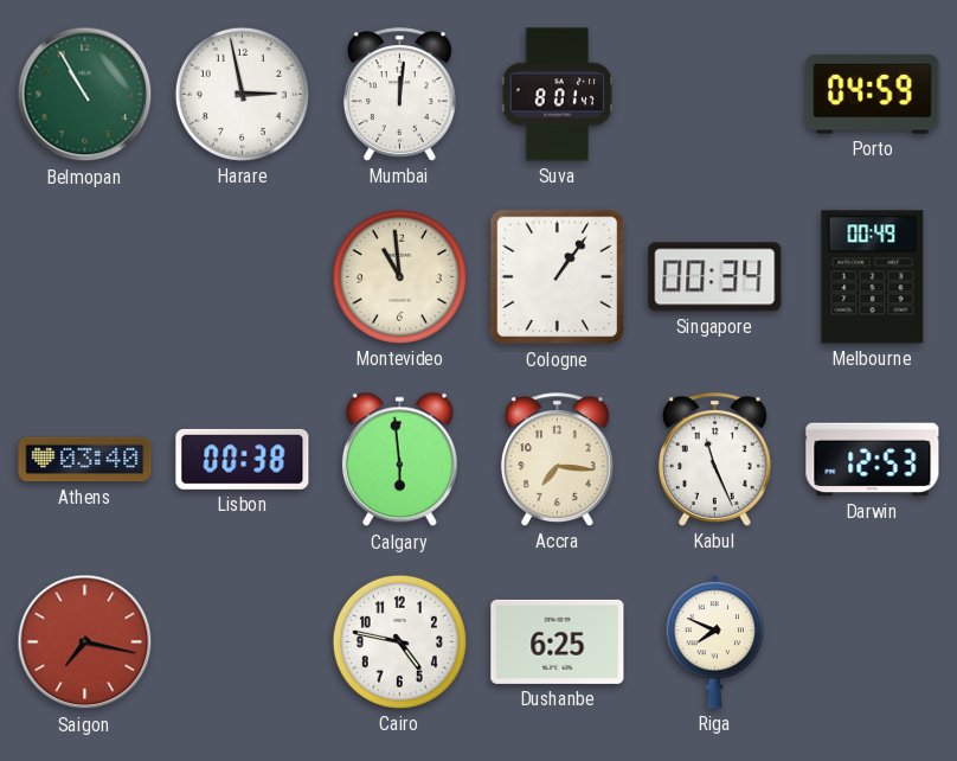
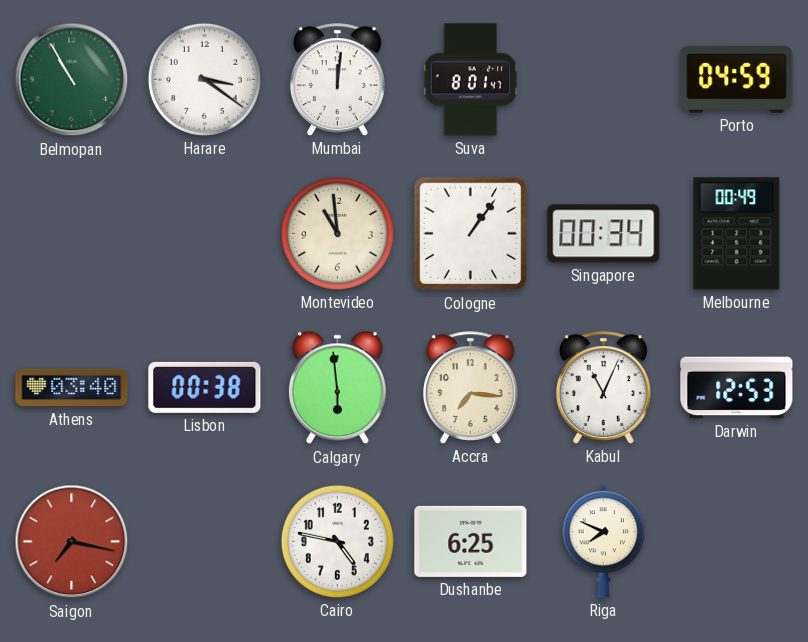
Harare: 2:58 -> 3:21
Kabul: 11:26 -> 11:04
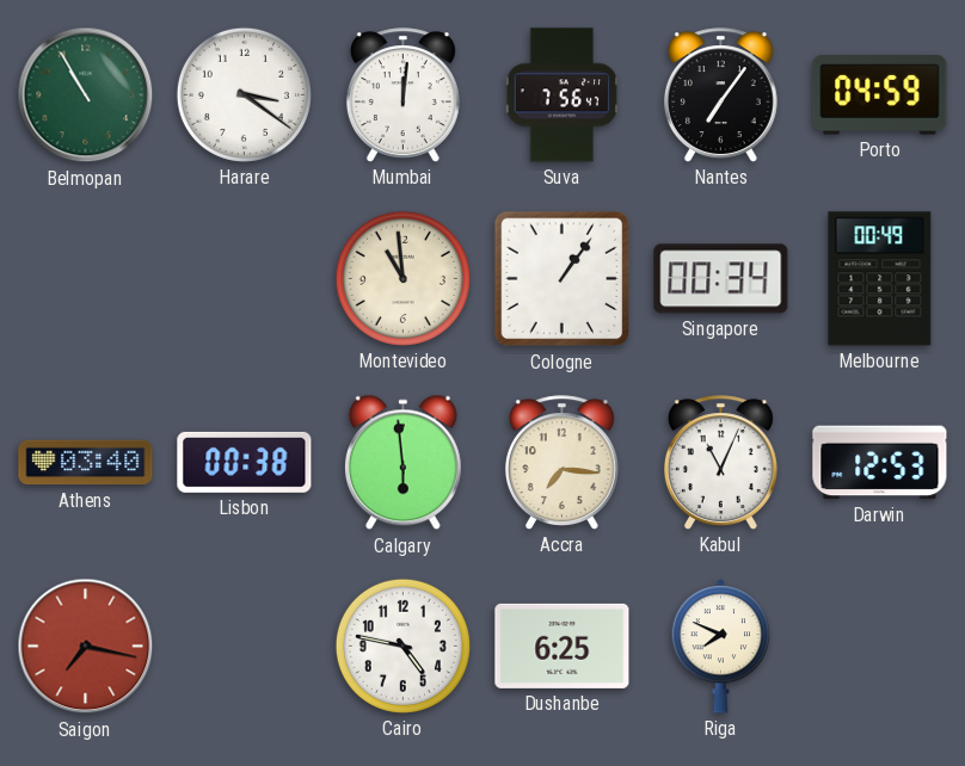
Suva: 8:01 -> 7:56
Nantes: none -> 7:06
